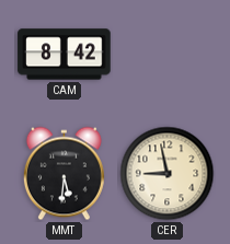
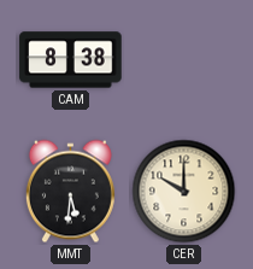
CAM: 8:42 -> 8:38
CER: 8:58 -> 10:00
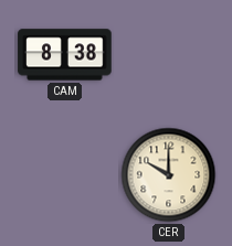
MMT: 5:31 -> none
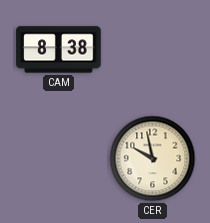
CER: 10:00 -> 9:58
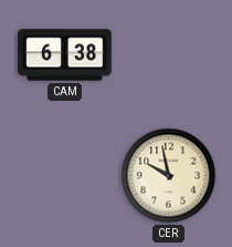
CAM: 8:38 -> 6:38
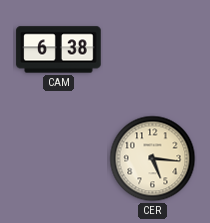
CER: 9:58 -> 5:16
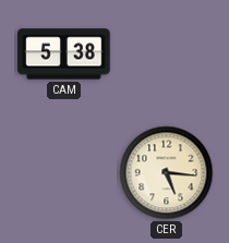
CAM: 6:38 -> 5:38
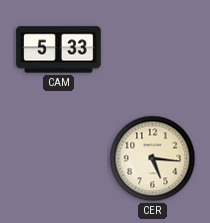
CAM: 5:38 -> 5:33
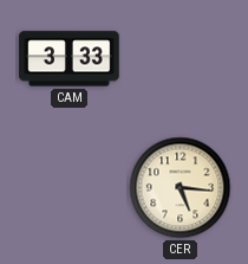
CAM: 5:33 -> 3:33
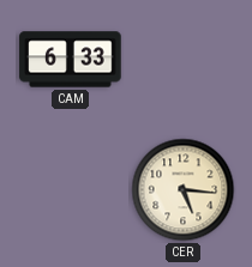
CAM: 3:33 -> 6:33
